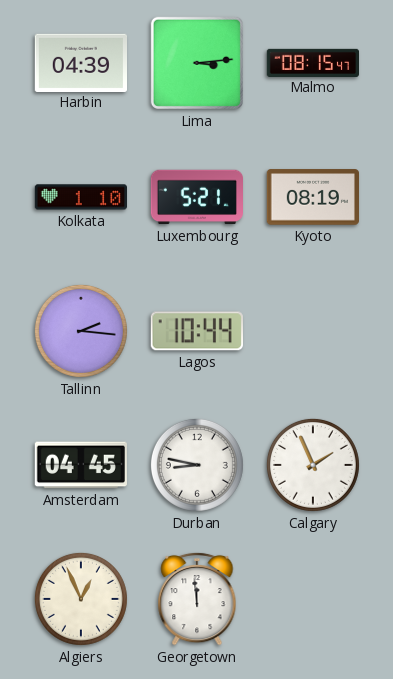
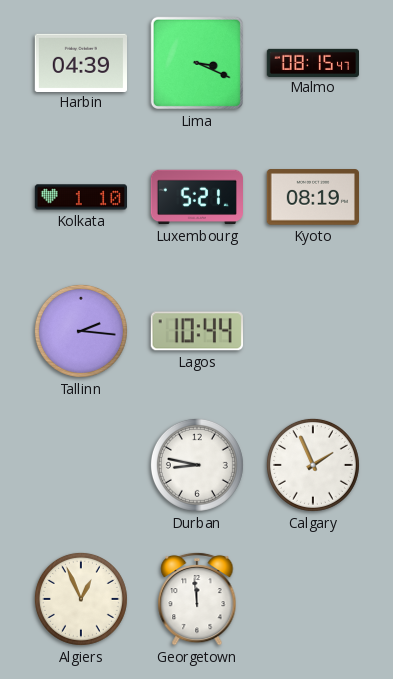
Lima: 3:14 -> 3:19
Amsterdam: 04:45 -> none
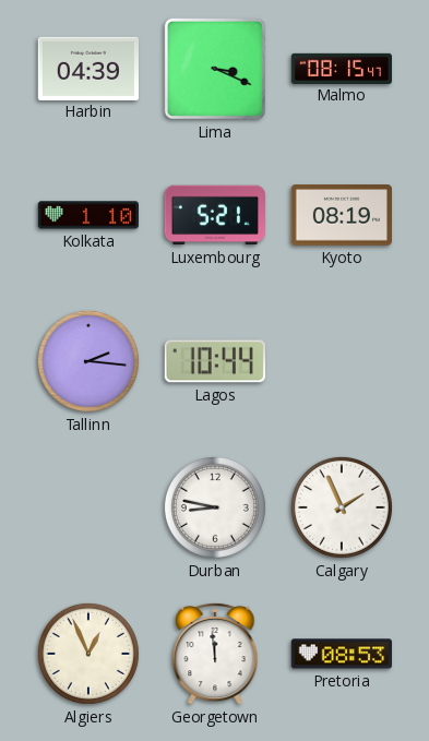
Pretoria: none -> 08:53
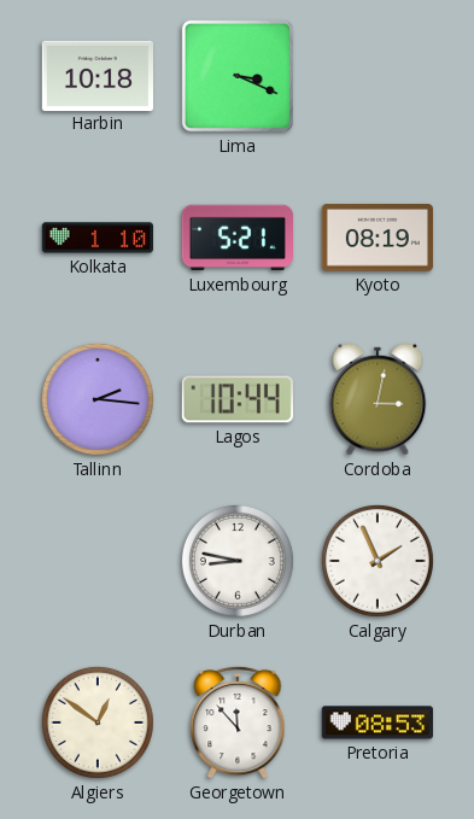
Harbin: 04:39 -> 10:18
Malmo: 08:15 -> none
Cordoba: none -> 3:02
Algiers: 12:56 -> 12:51
Georgetown: 11:59 -> 11:53
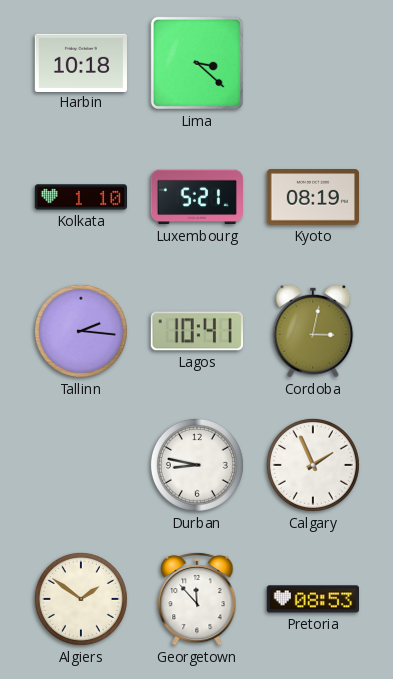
Lima: 3:19 -> 3:22
Lagos: 10:44 -> 10:41
Algiers: 12:51 -> 1:51
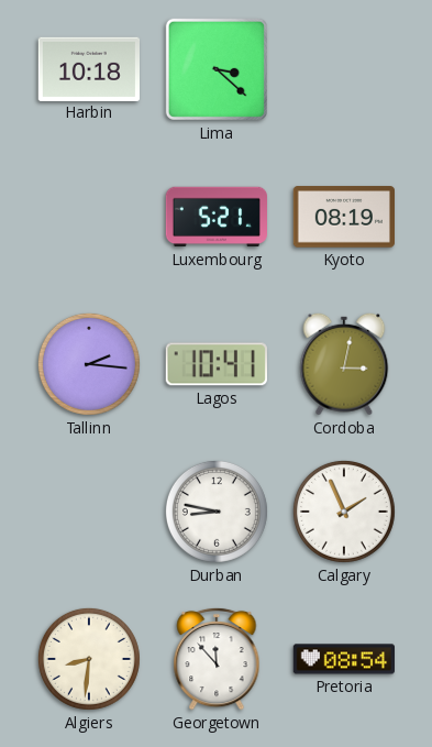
Kolkata: 1:10 -> none
Algiers: 1:51 -> 8:31
Pretoria: 08:53 -> 08:54
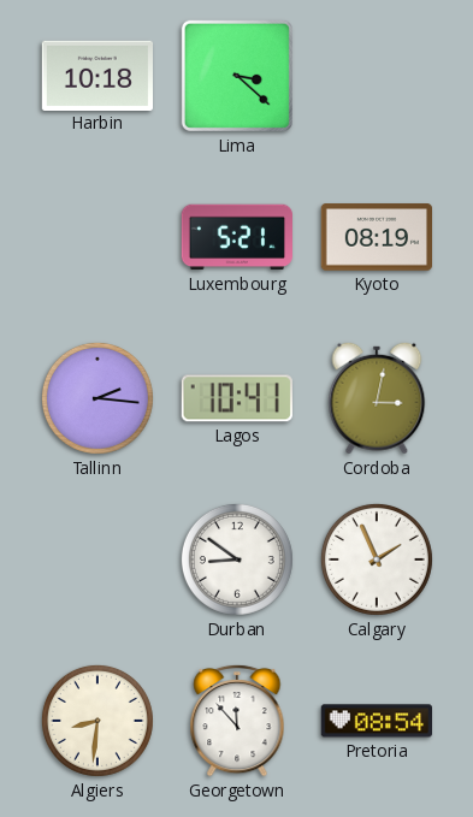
Durban: 8:47 -> 8:51
